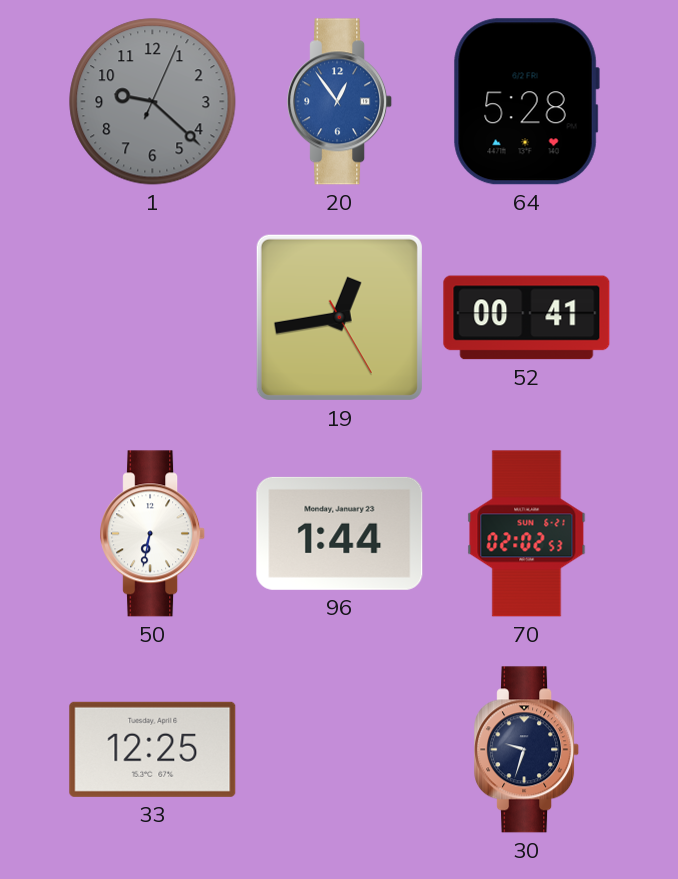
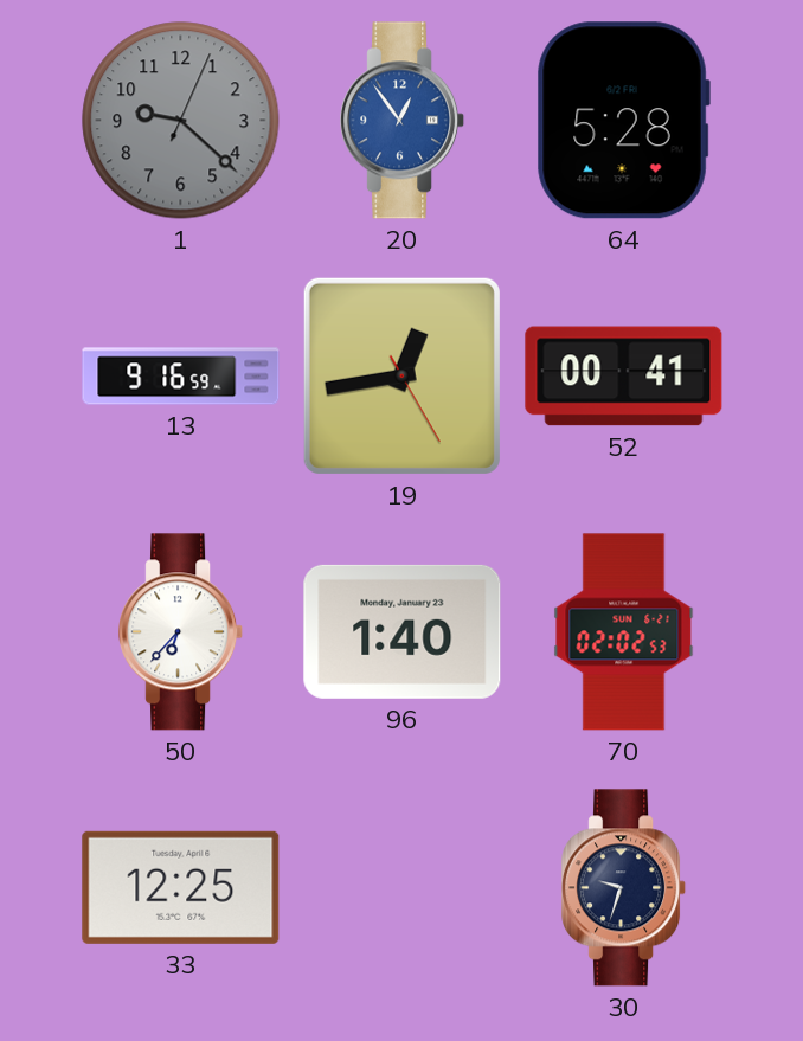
13: none -> 9:16
50: 6:32 -> 6:37
96: 1:44 -> 1:40
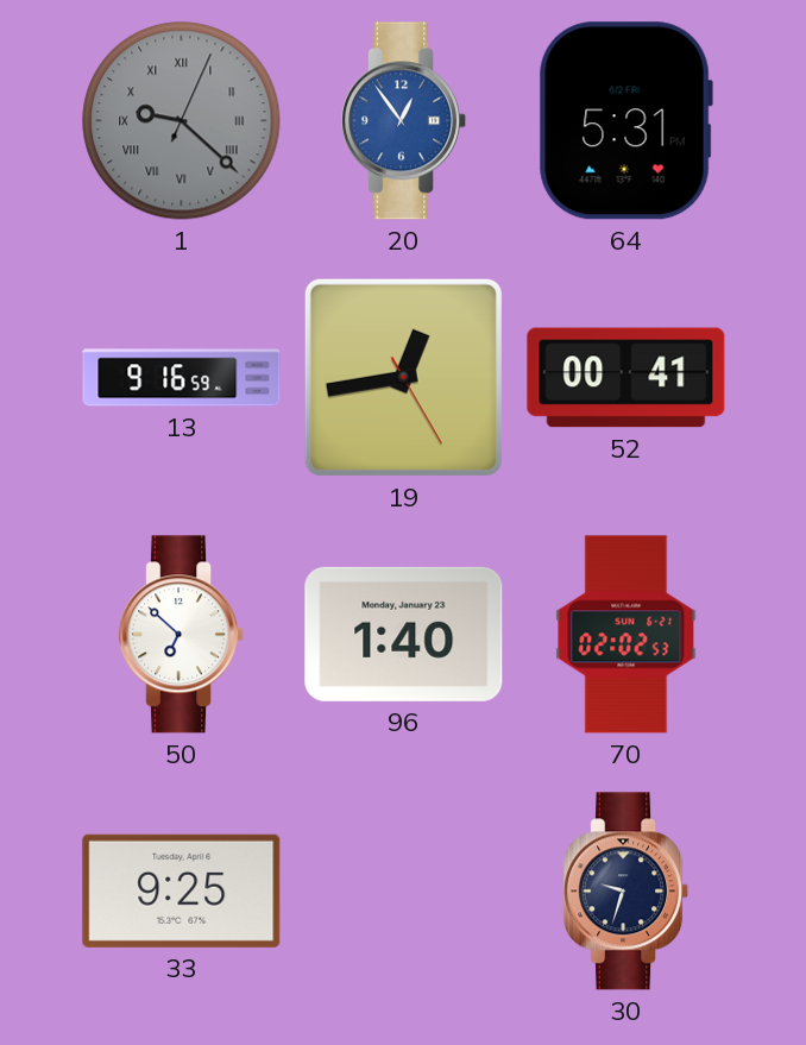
1 numerals: Arabic -> Roman
64: 5:28 -> 5:31
50: 6:37 -> 6:52
33: 12:25 -> 9:25
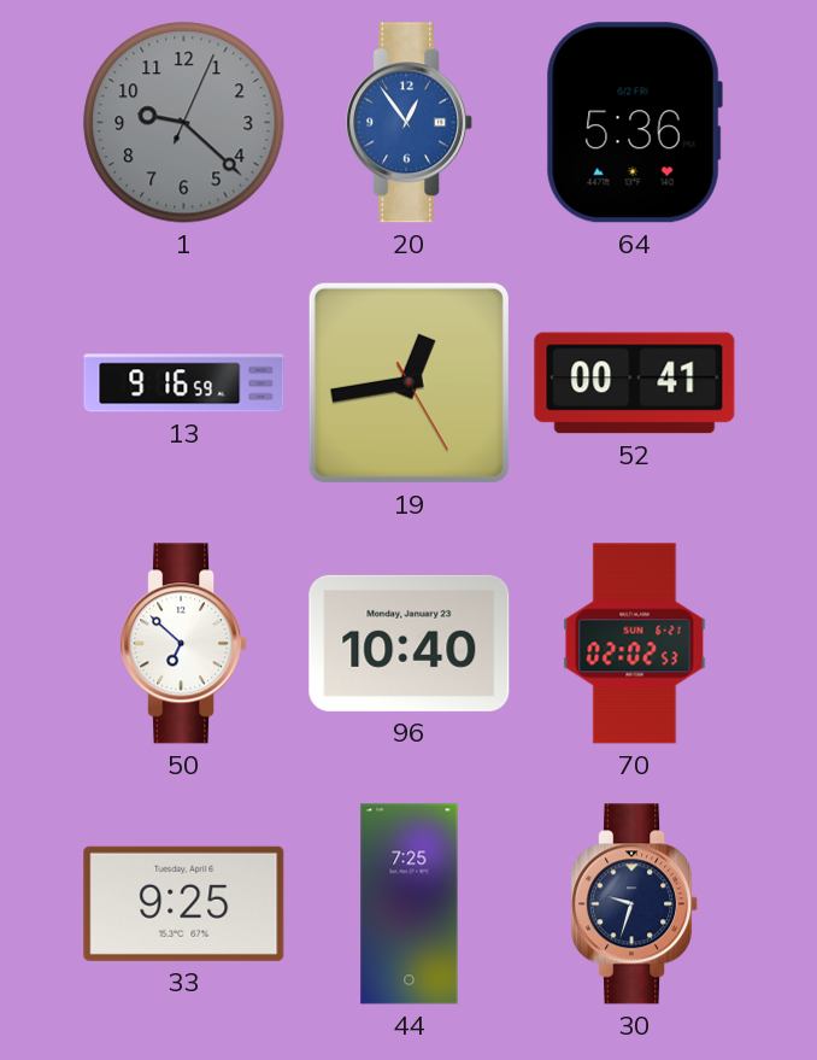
1 numerals: Roman -> Arabic
64: 5:31 -> 5:36
96: 1:40 -> 10:40
44: none -> 7:25
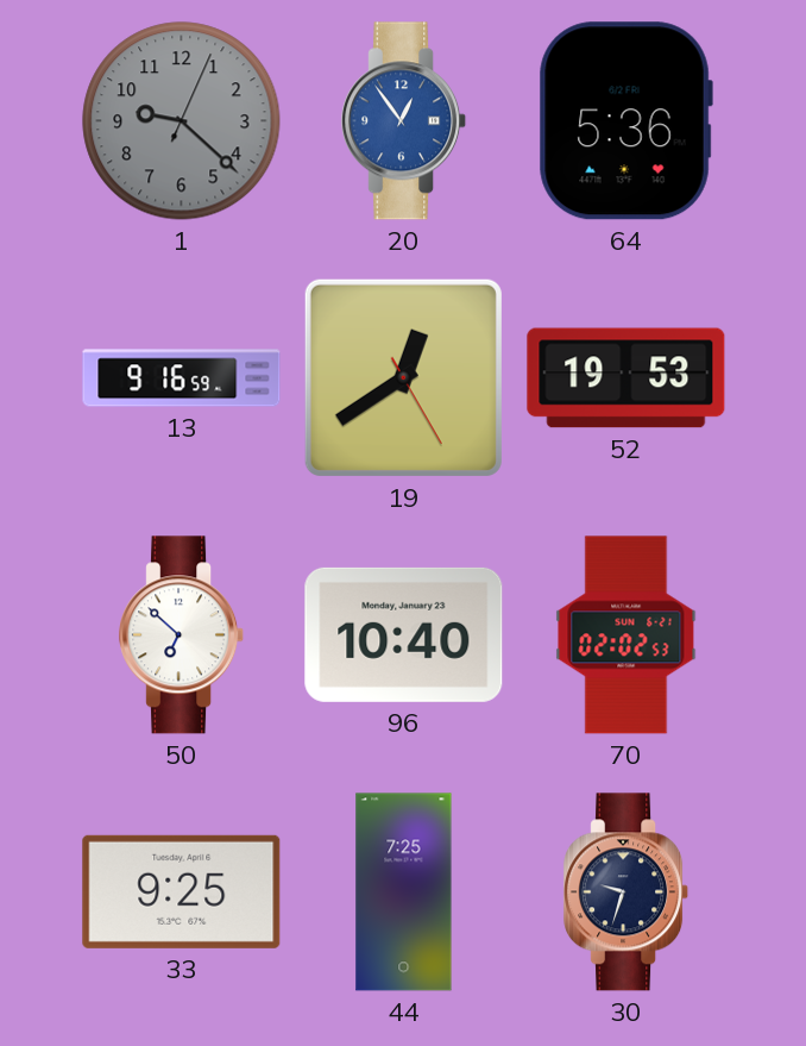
19: 12:43 -> 12:39
52: 00:41 -> 19:53
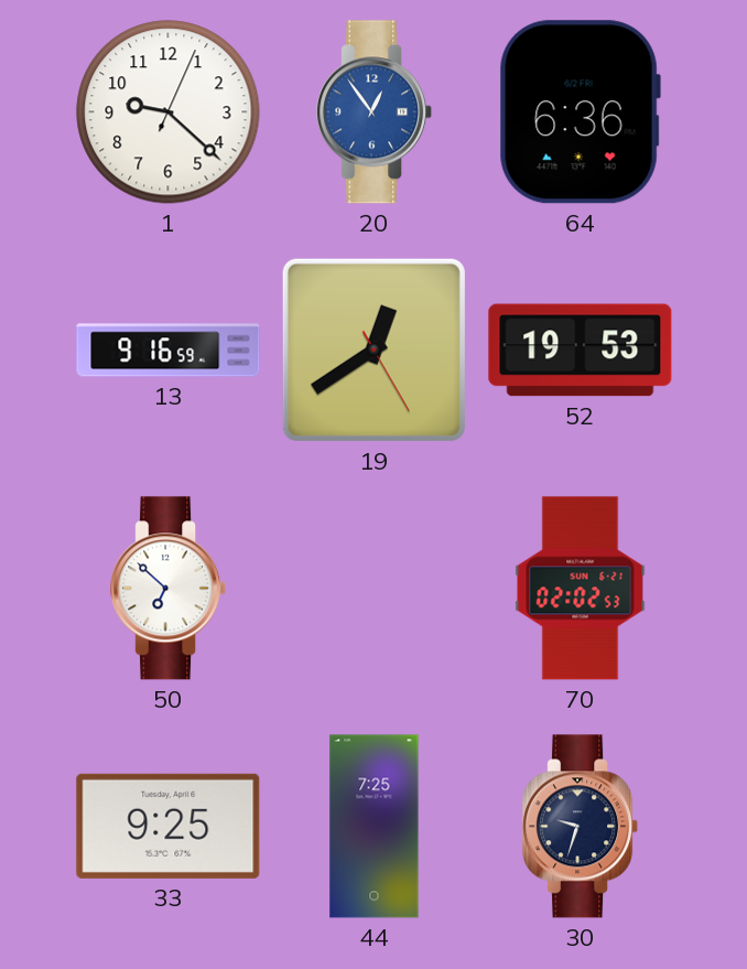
1 dial: grey -> white
64: 5:36 -> 6:36
96: 10:40 -> none
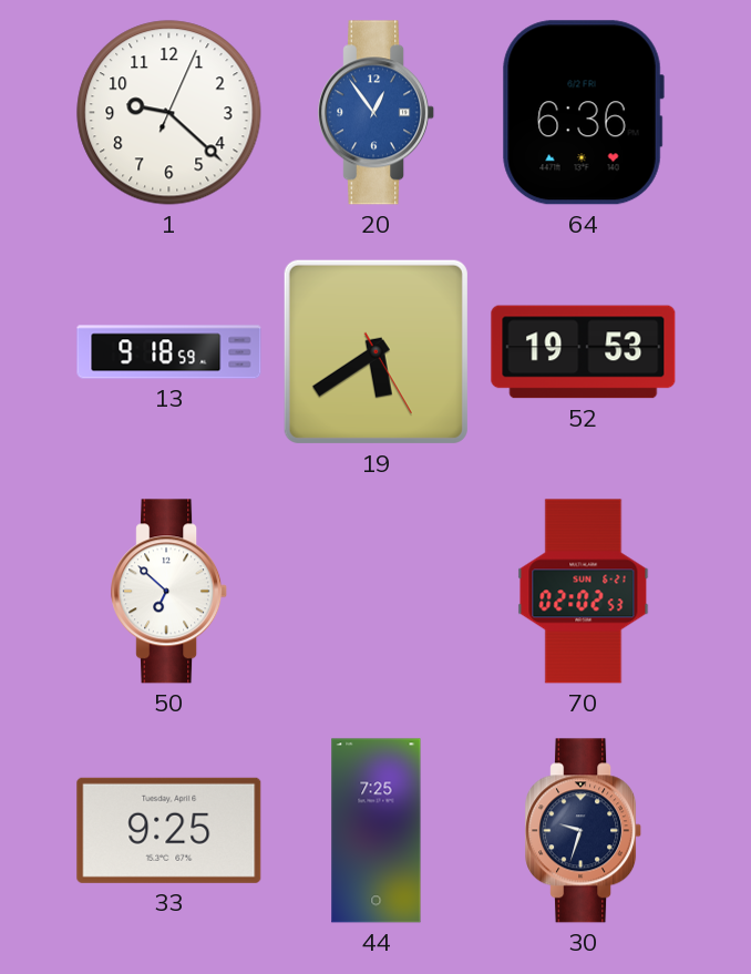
13: 9:16 -> 9:18
19: 12:39 -> 5:39
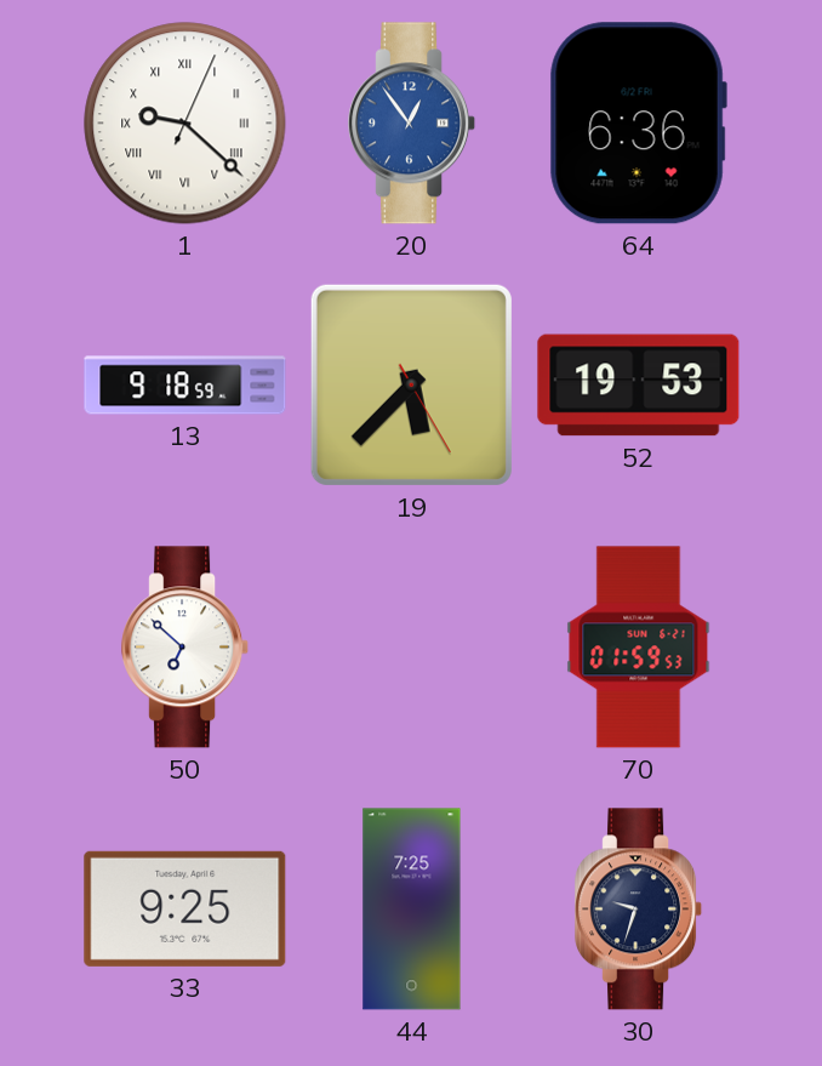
1 numerals: Arabic -> Roman
19: 5:39 -> 5:37
70: 02:02 -> 01:59
